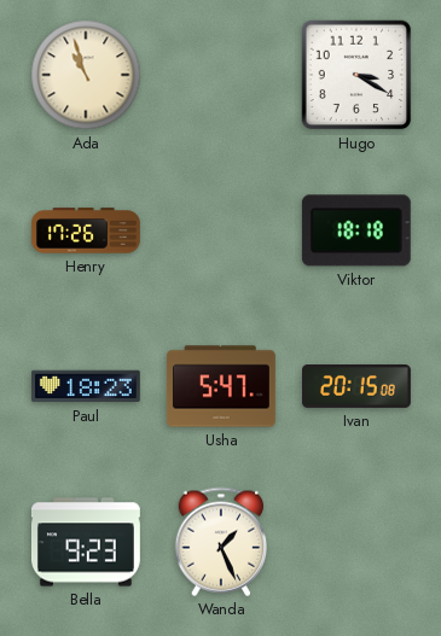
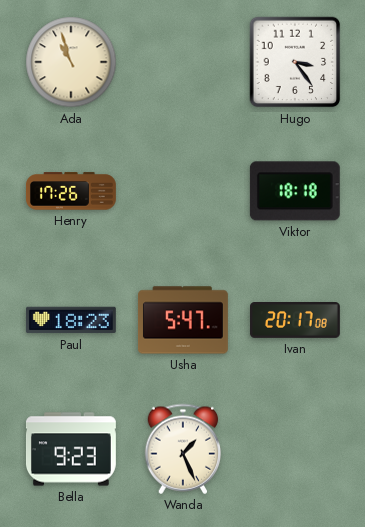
Hugo: 3:20 -> 3:24
Ivan: 20:15 -> 20:17
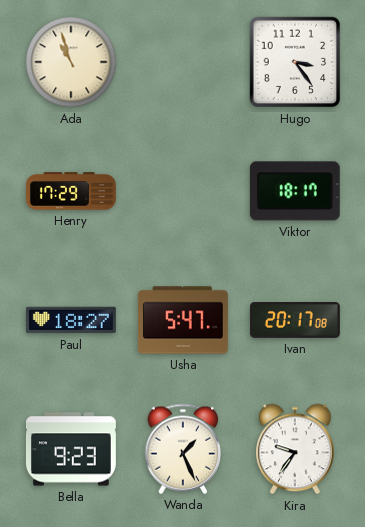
Henry: 17:26 -> 17:29
Viktor: 18:18 -> 18:17
Paul: 18:23 -> 18:27
Kira: none -> 9:36
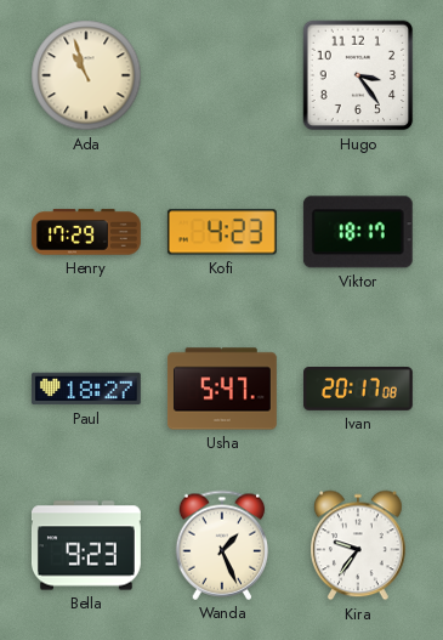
Kofi: none -> 4:23
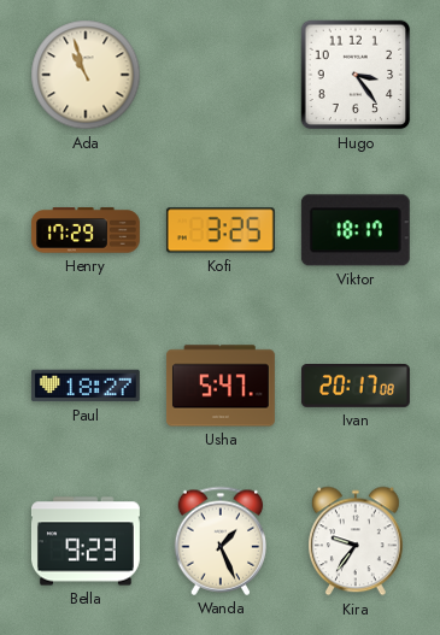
Kofi: 4:23 -> 3:25
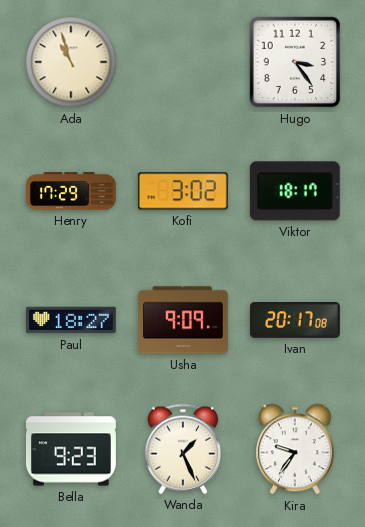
Kofi: 3:25 -> 3:02
Usha: 5:47 -> 9:09
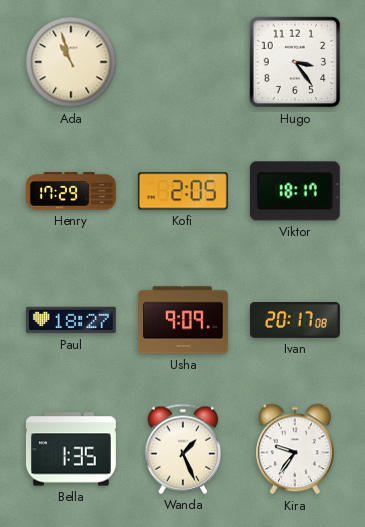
Kofi: 3:02 -> 2:05
Bella: 9:23 -> 1:35
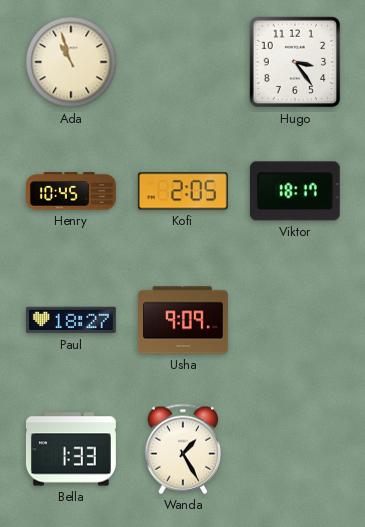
Henry: 17:29 -> 10:45
Ivan: 20:17 -> none
Bella: 1:35 -> 1:33
Wanda: 1:26 -> 1:25
Kira: 9:36 -> none
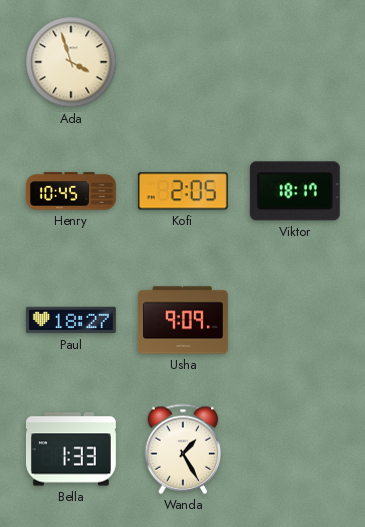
Ada: 10:57 -> 3:57
Hugo: 3:24 -> none
